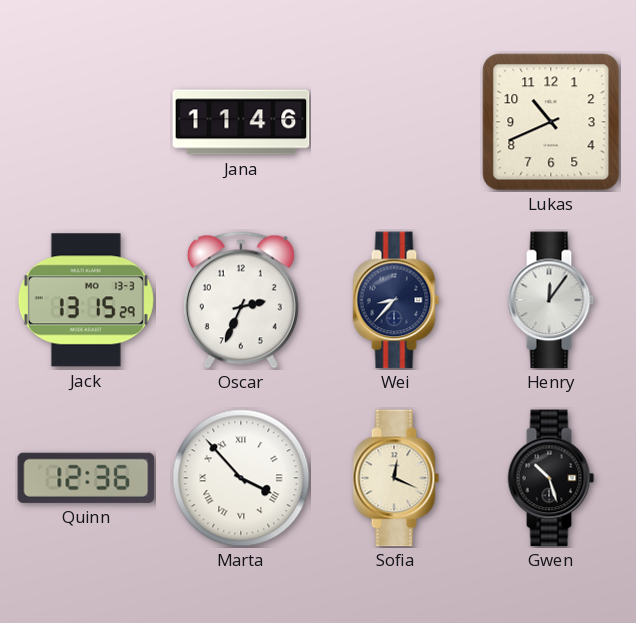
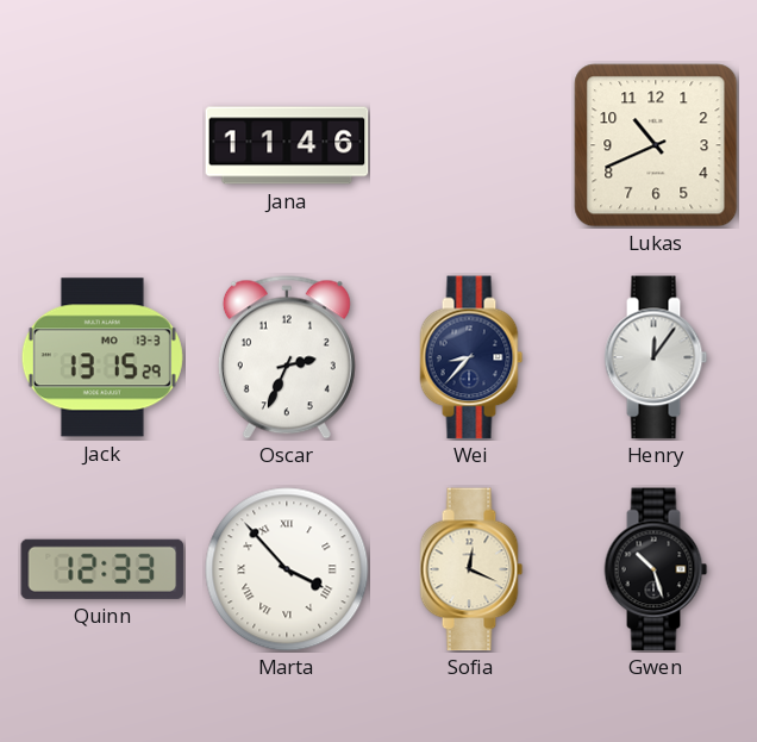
Quinn: 12:36 -> 12:33
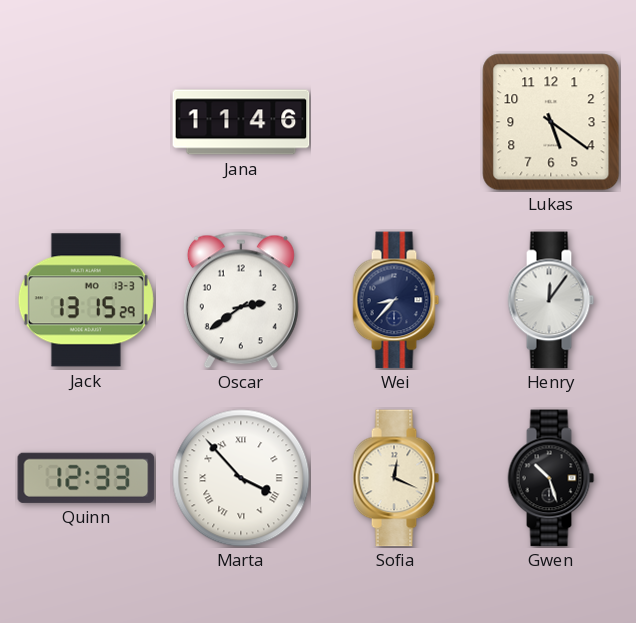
Lukas: 10:41 -> 5:21
Oscar: 2:34 -> 2:39
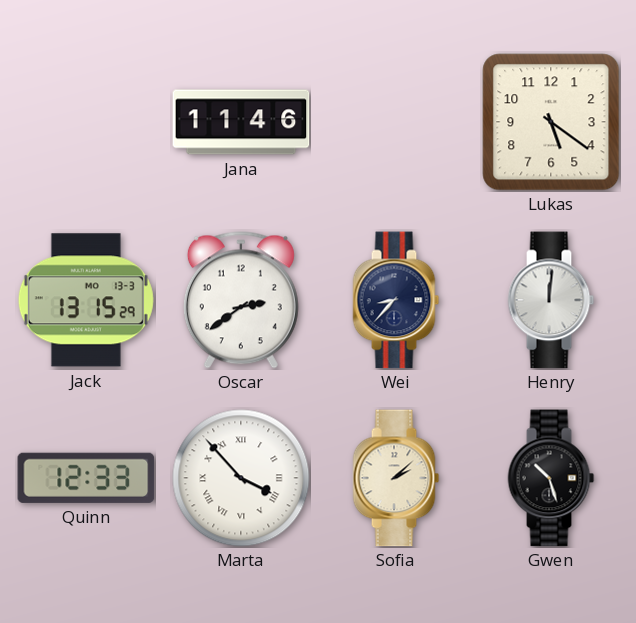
Henry: 12:06 -> 12:01
Sofia: 12:19 -> 2:08
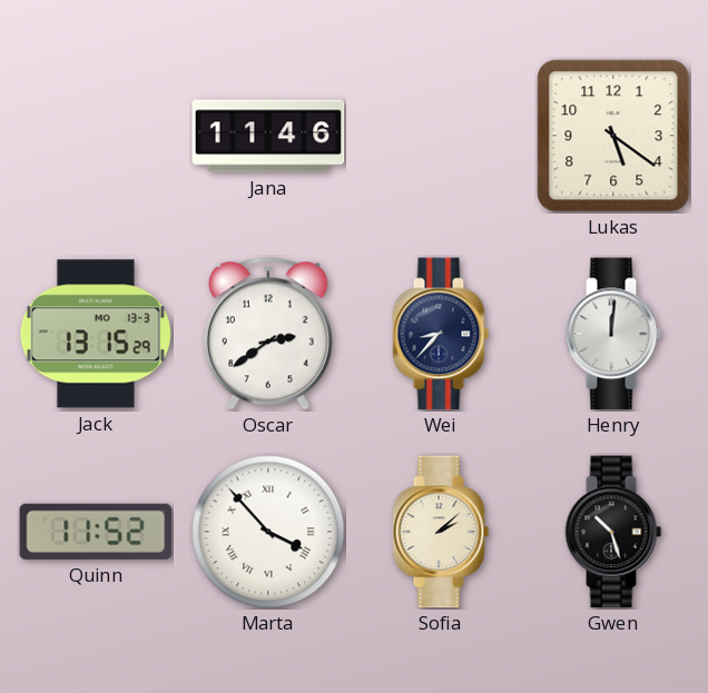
Quinn: 12:33 -> 11:52
